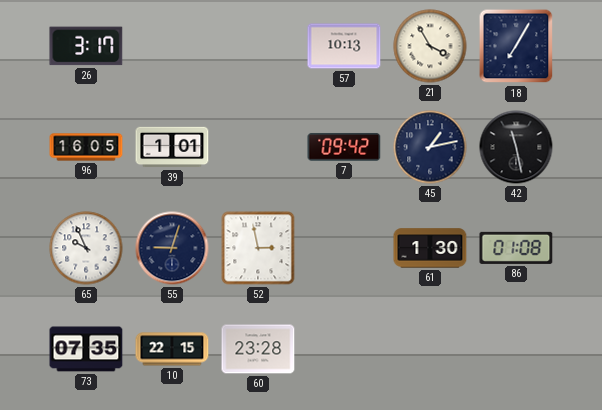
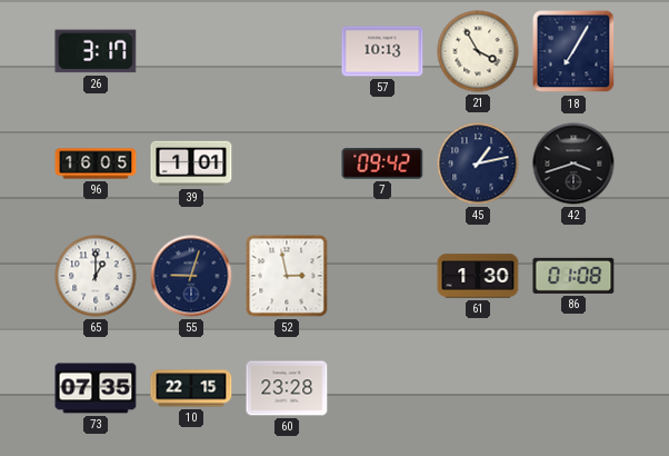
42: 11:28 -> 3:42
65: 9:56 -> 1:00
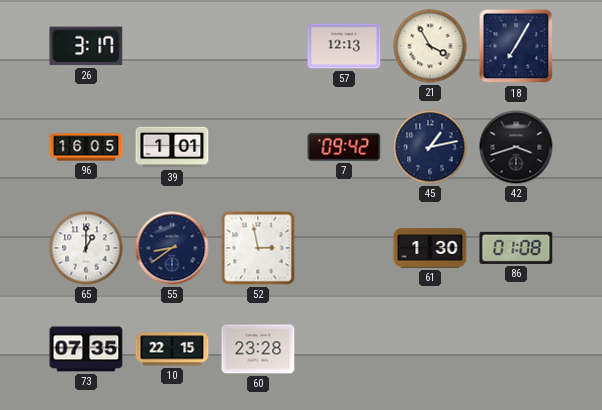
57: 10:13 -> 12:13
55: 9:03 -> 8:39
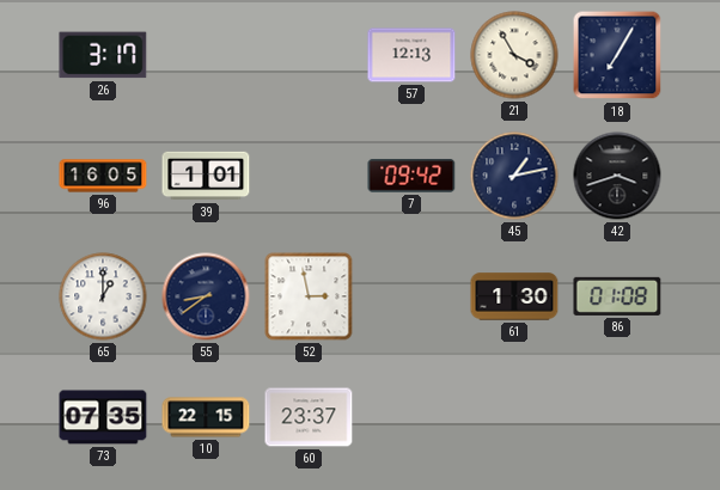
60: 23:28 -> 23:37
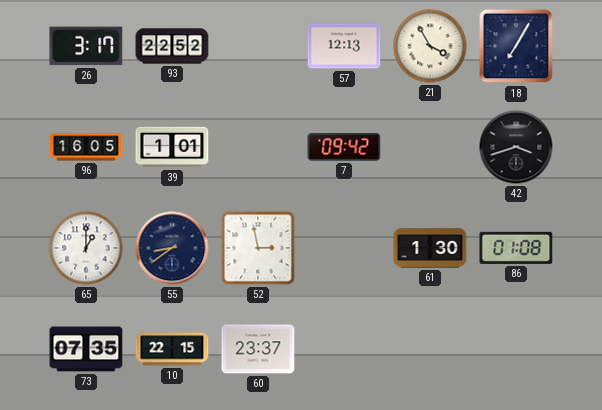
93: none -> 22:52
45: 1:13 -> none
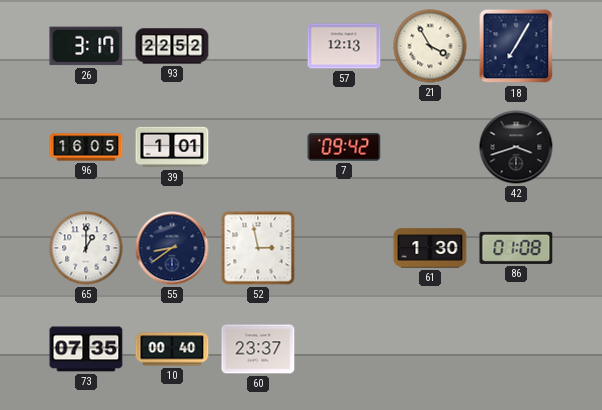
10: 22:15 -> 00:40
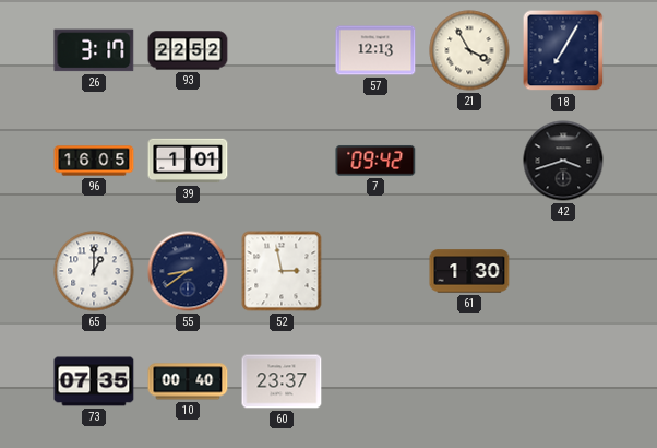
86: 01:08 -> none
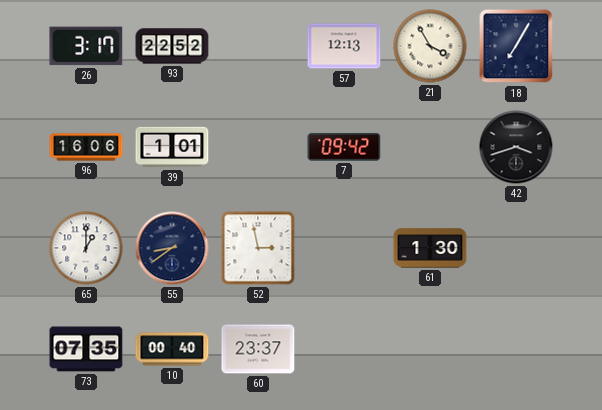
96: 16:05 -> 16:06
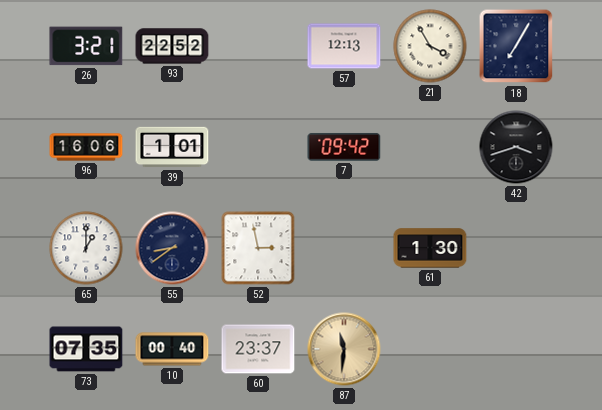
26: 3:17 -> 3:21
87: none -> 11:31
